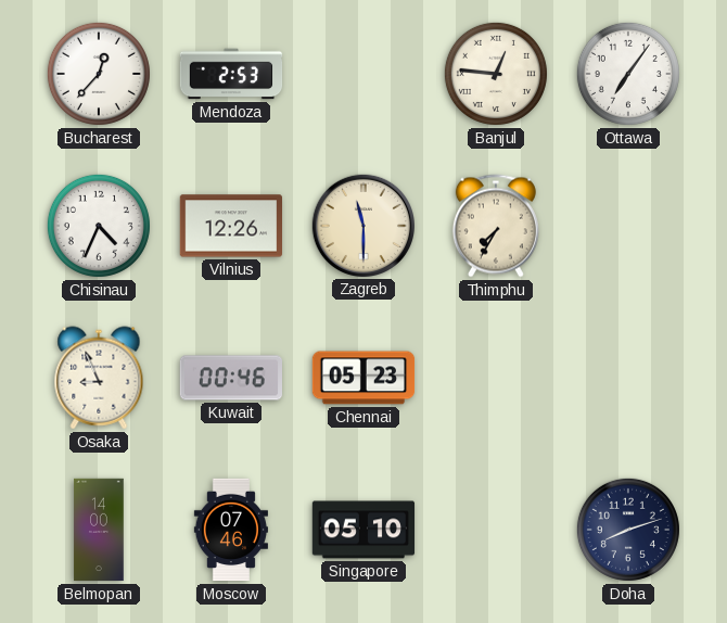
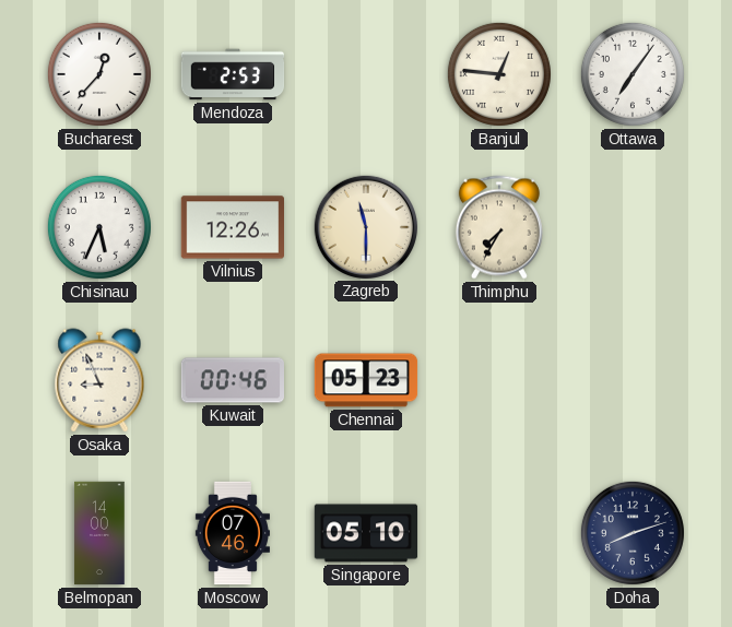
Chisinau: 4:34 -> 5:34
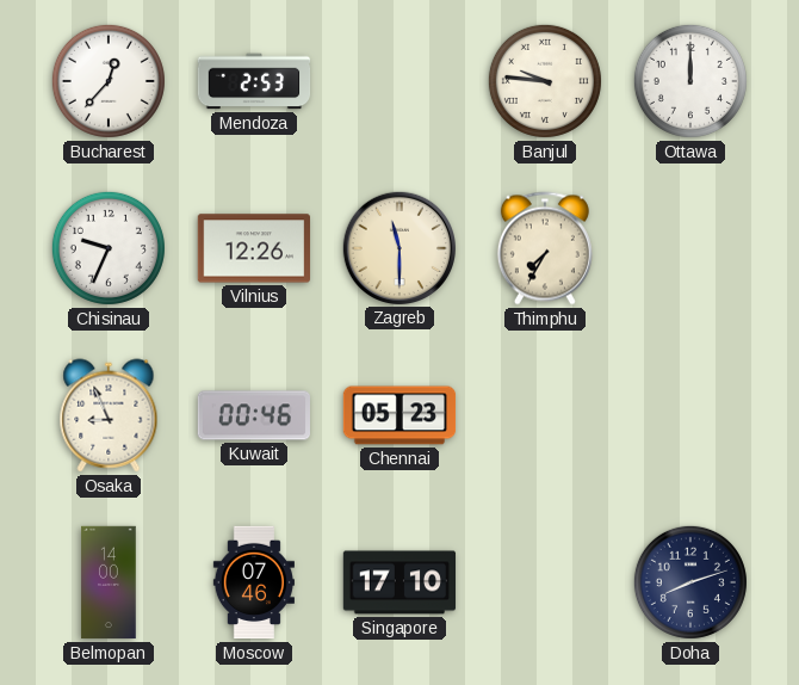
Banjul: 12:46 -> 9:46
Ottawa: 7:06 -> 12:00
Chisinau: 5:34 -> 9:34
Singapore: 05:10 -> 17:10
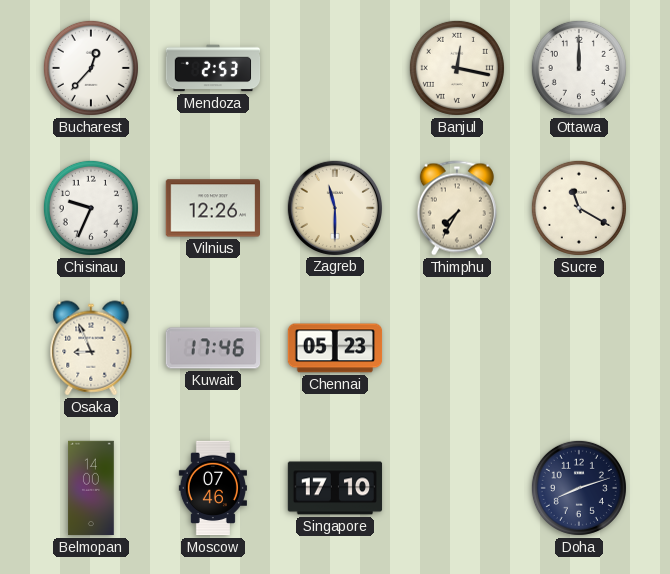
Banjul: 9:46 -> 12:17
Sucre: none -> 11:20
Kuwait: 00:46 -> 17:46
